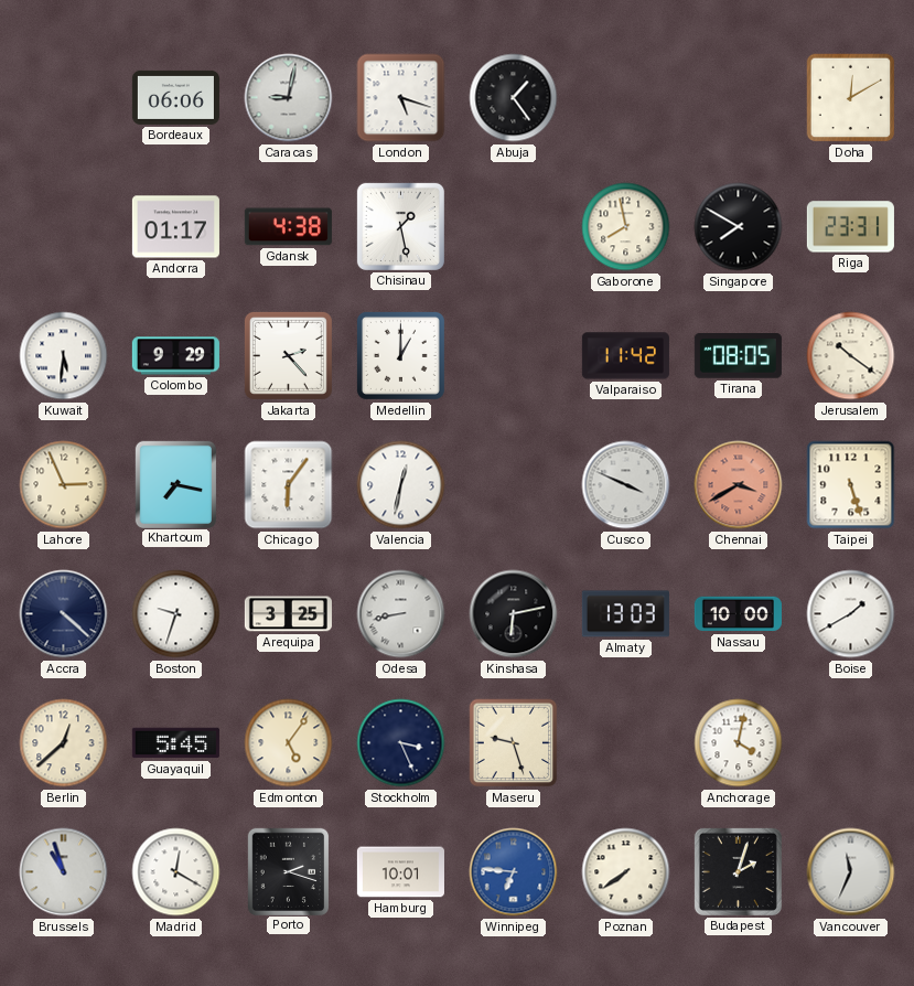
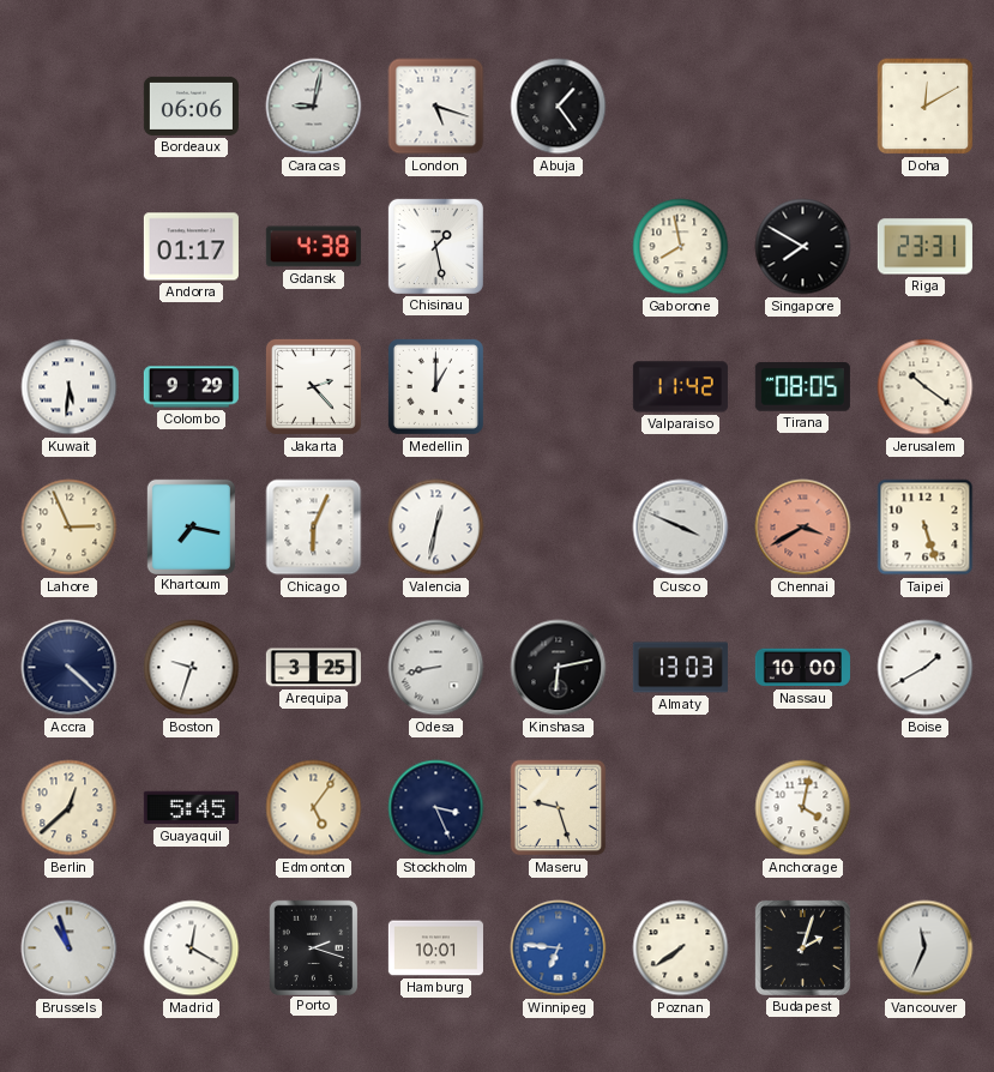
Chicago: 6:06 -> 6:04
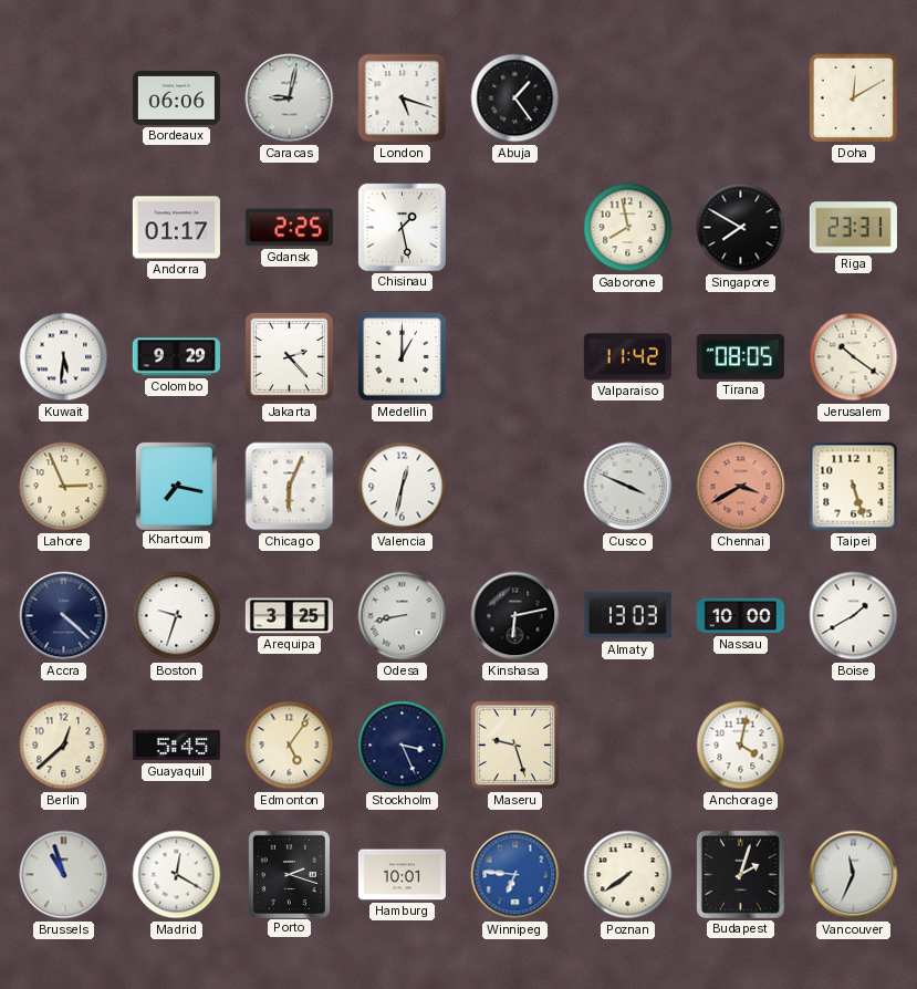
Gdansk: 4:38 -> 2:25
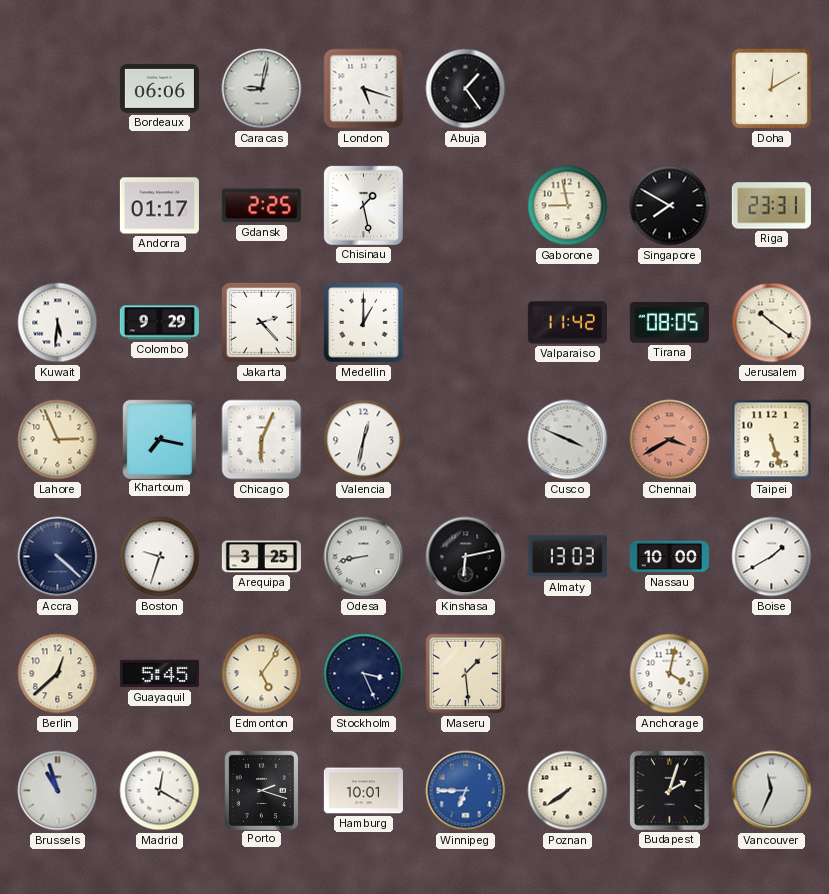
Gaborone: 7:58 -> 8:58
Maseru: 9:27 -> 1:29
Winnipeg: 6:46 -> 6:45
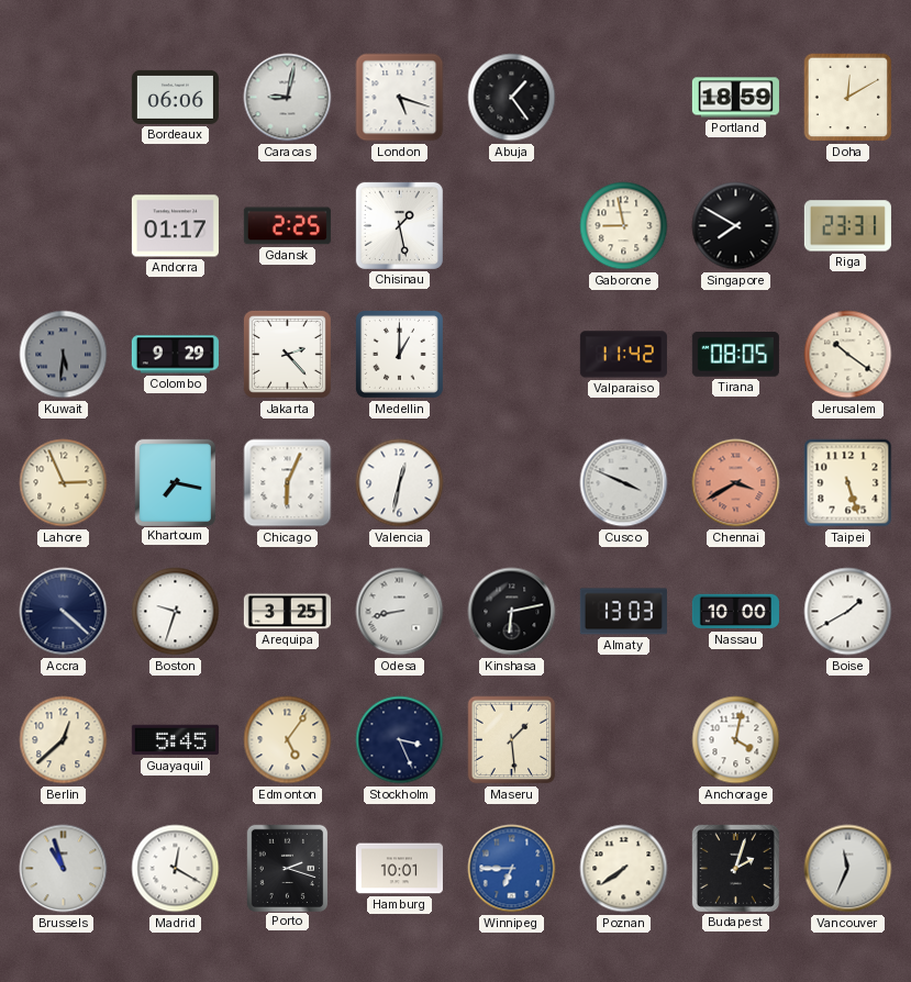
Portland: none -> 18:59
Kuwait dial: white -> grey
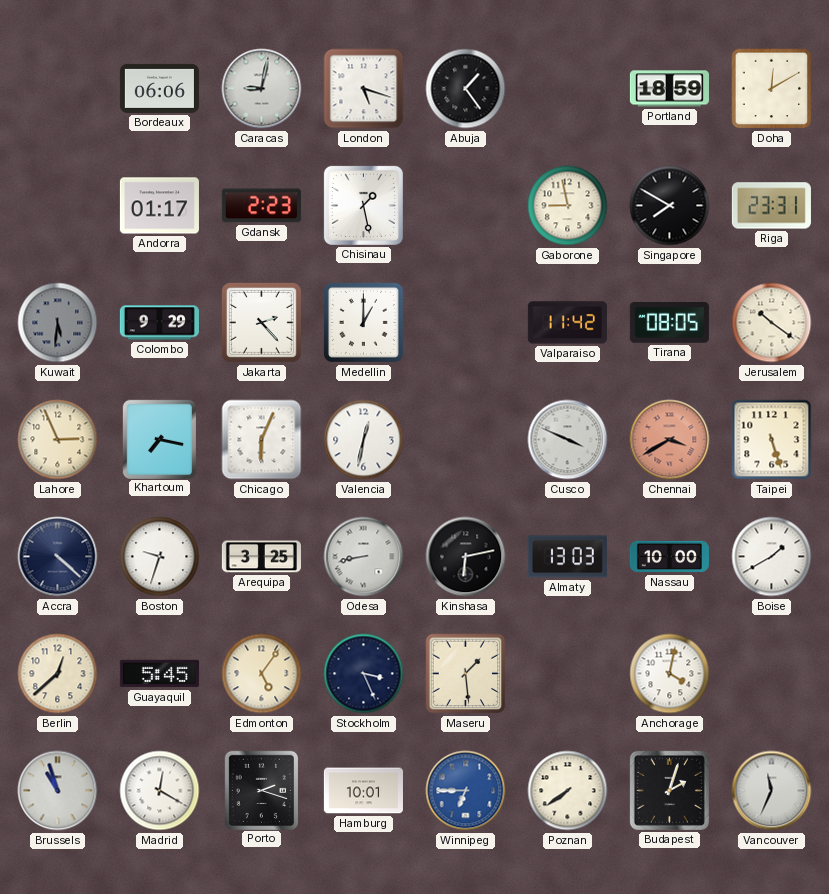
Gdansk: 2:25 -> 2:23
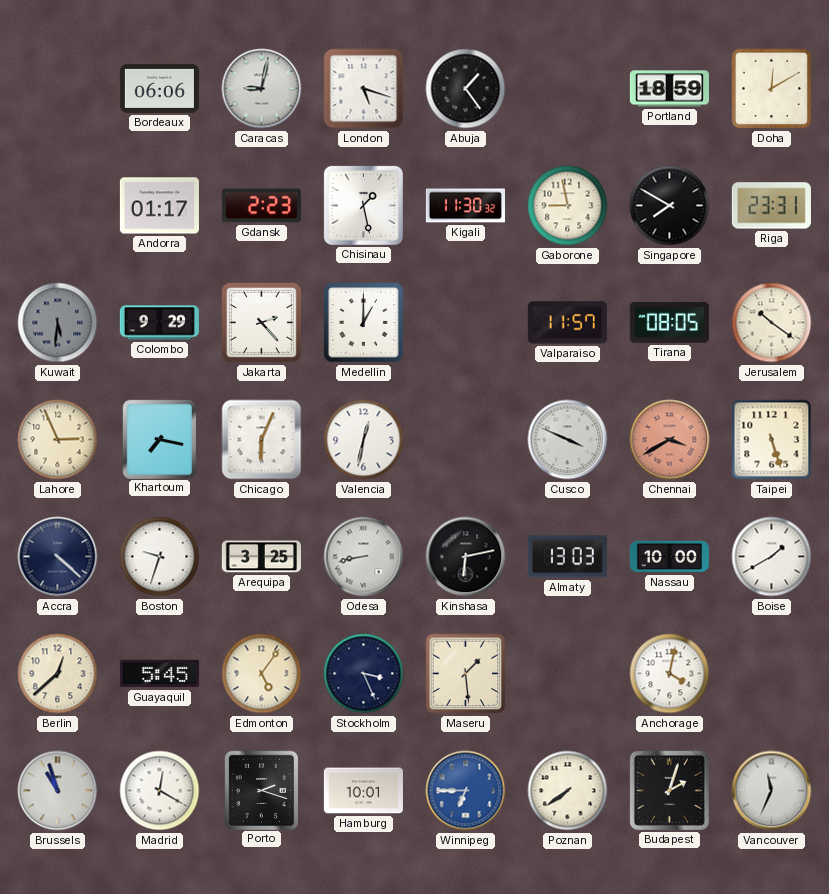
Kigali: none -> 11:30
Valparaiso: 11:42 -> 11:57
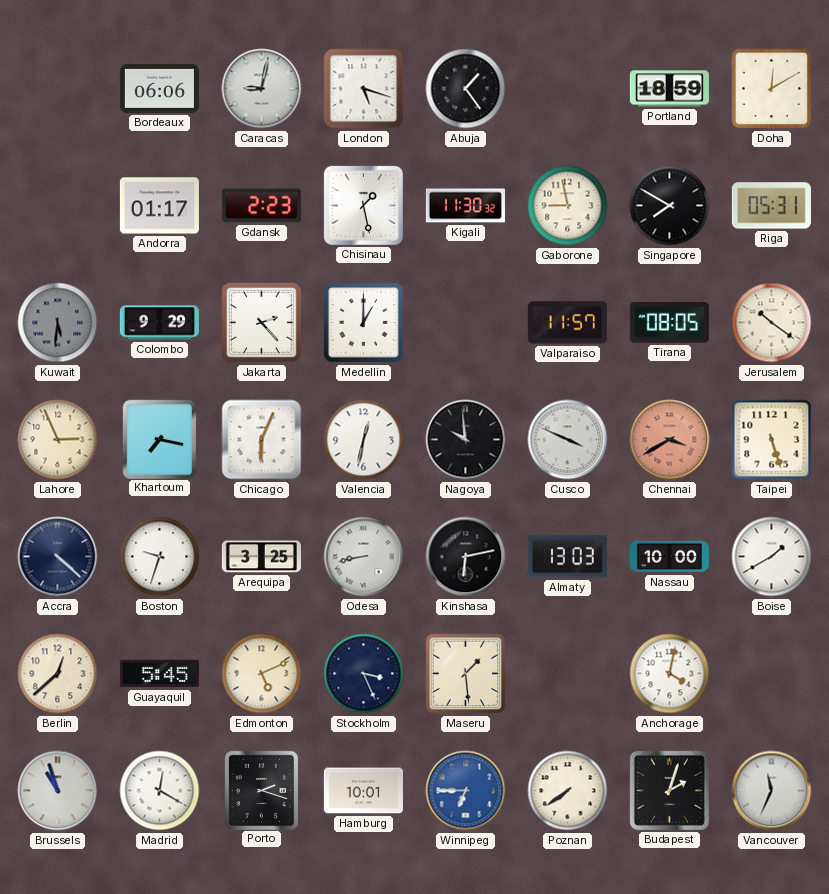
Riga: 23:31 -> 05:31
Nagoya: none -> 9:59
Edmonton: 5:06 -> 5:11
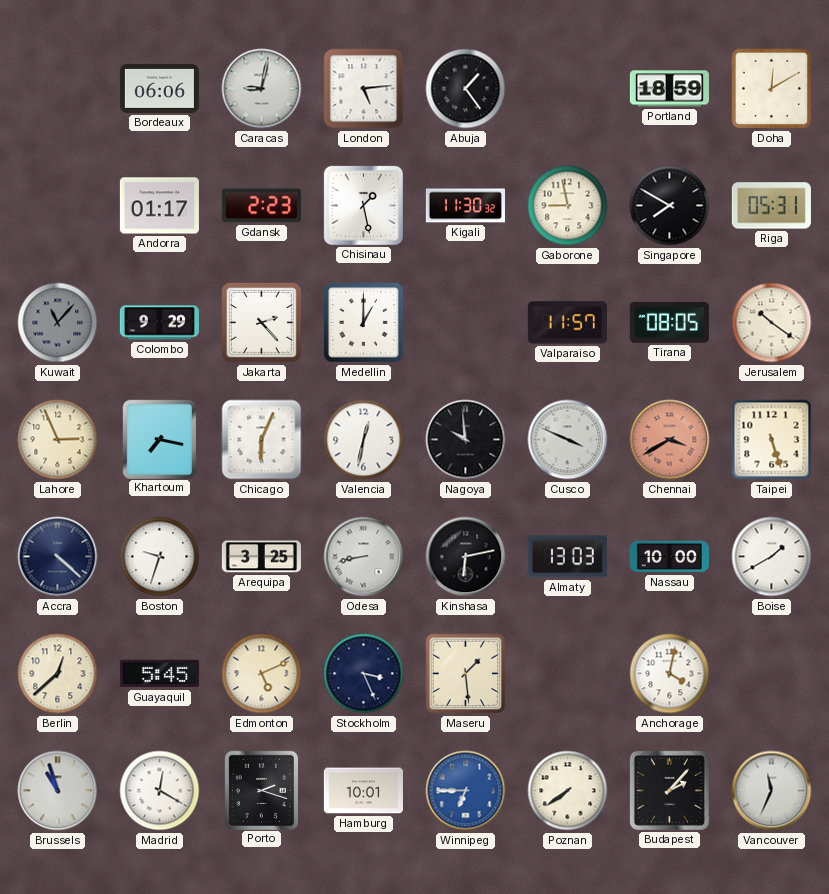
London: 5:18 -> 5:14
Kuwait: 5:31 -> 11:07
Budapest: 2:03 -> 2:07
